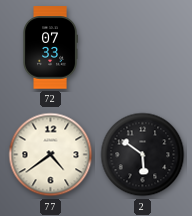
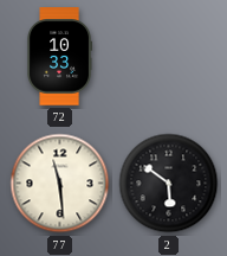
72: 07:33 -> 10:33
77: 4:39 -> 11:29
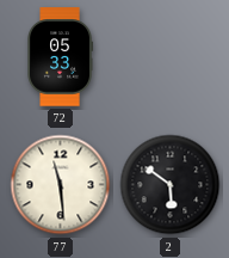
72: 10:33 -> 05:33
